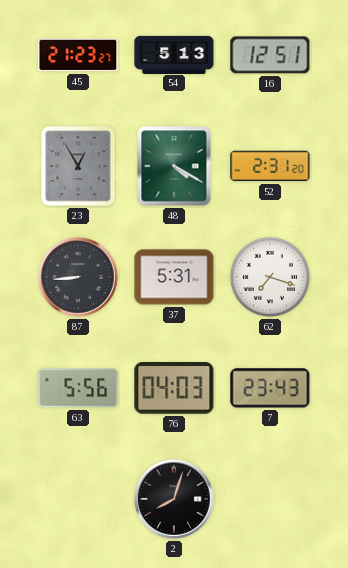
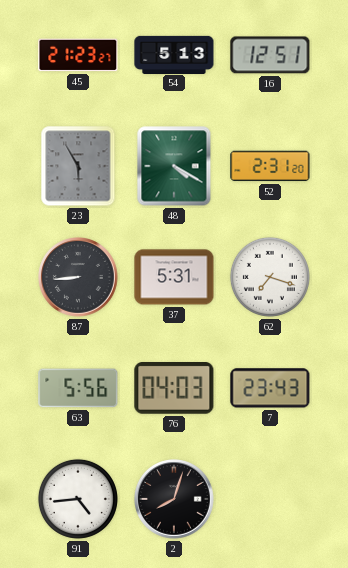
23: 12:55 -> 5:55
91: none -> 4:44
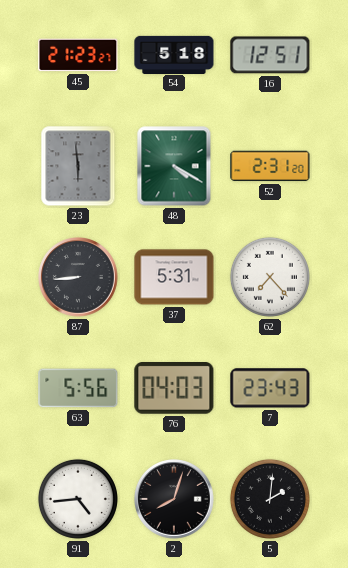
54: 5:13 -> 5:18
23: 5:55 -> 5:59
62: 7:18 -> 7:23
5: none -> 2:01
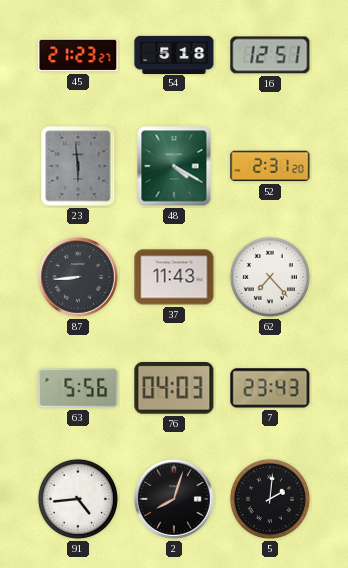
37: 5:31 -> 11:43
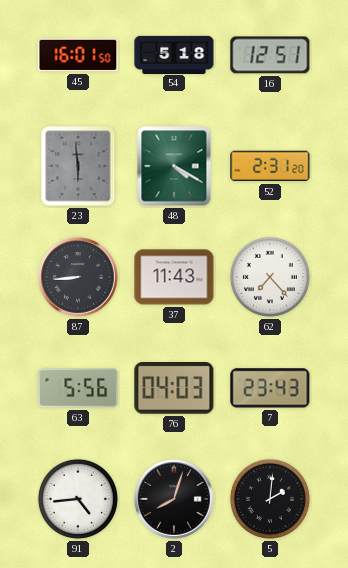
45: 21:23 -> 16:01
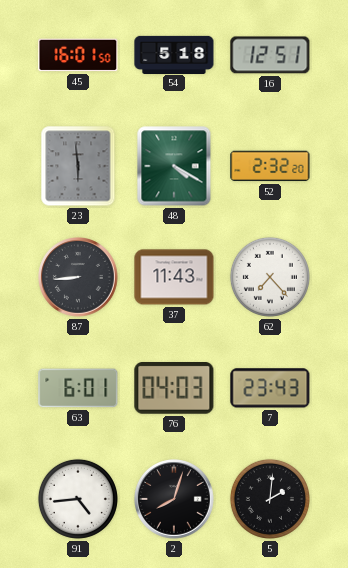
52: 2:31 -> 2:32
63: 5:56 -> 6:01
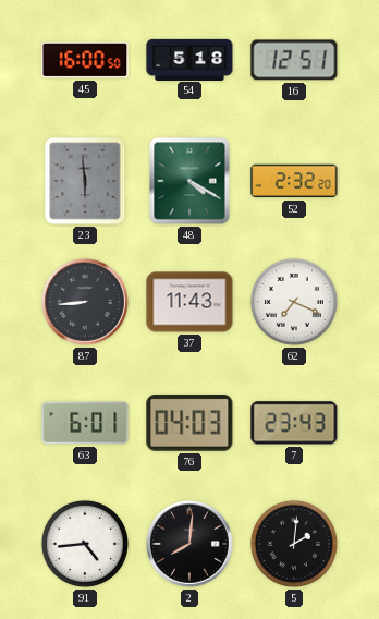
45: 16:01 -> 16:00
62: 7:23 -> 7:19
2: 8:03 -> 8:01
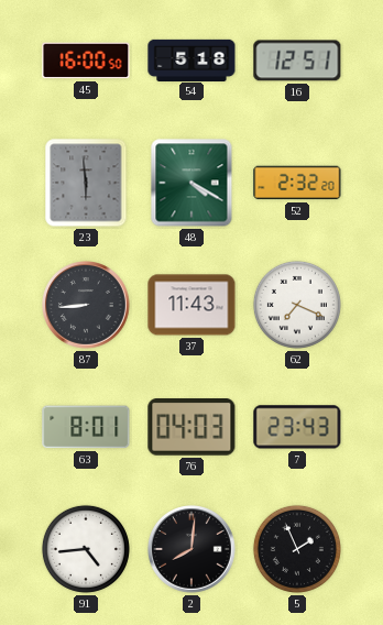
63: 6:01 -> 8:01
5: 2:01 -> 1:56
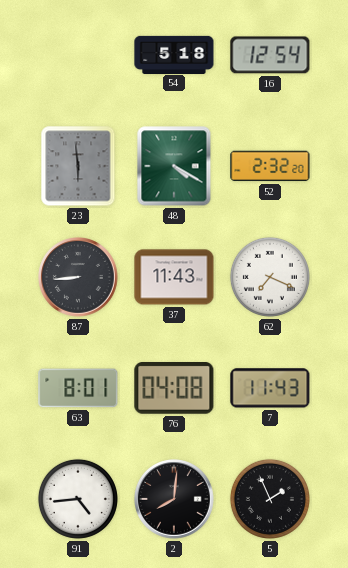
45: 16:00 -> none
16: 12:51 -> 12:54
76: 04:03 -> 04:08
7: 23:43 -> 11:43
